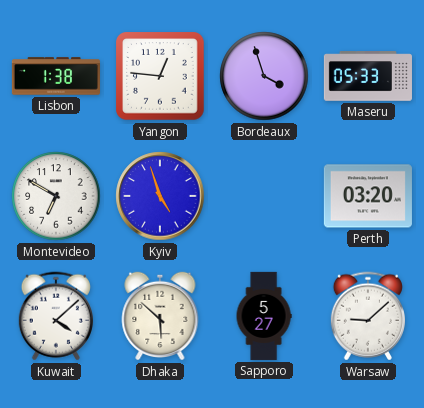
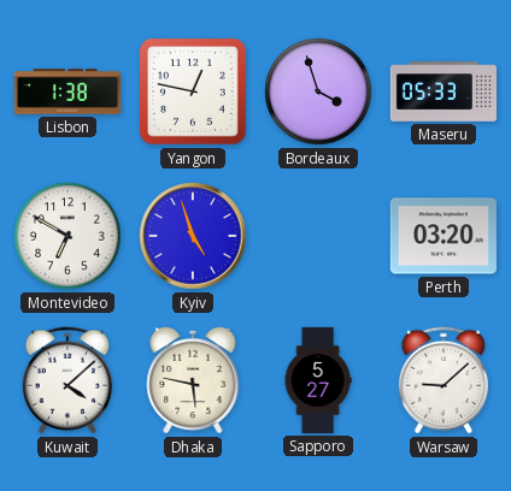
Yangon: 12:46 -> 12:47
Dhaka: 5:52 -> 5:47
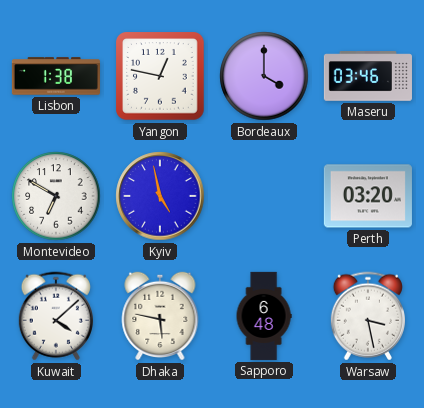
Bordeaux: 3:57 -> 4:00
Maseru: 05:33 -> 03:46
Kyiv: 4:57 -> 4:58
Sapporo: 5:27 -> 6:48
Warsaw: 9:08 -> 3:28
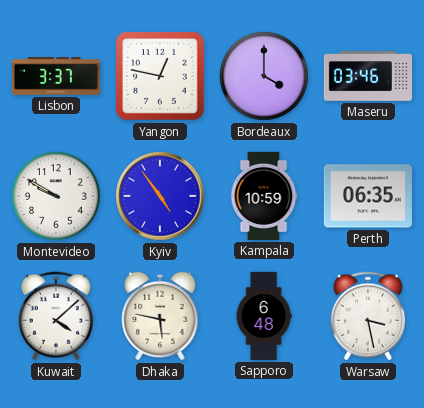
Lisbon: 1:38 -> 3:37
Montevideo: 6:50 -> 9:50
Kyiv: 4:58 -> 4:54
Kampala: none -> 10:59
Perth: 03:20 -> 06:35
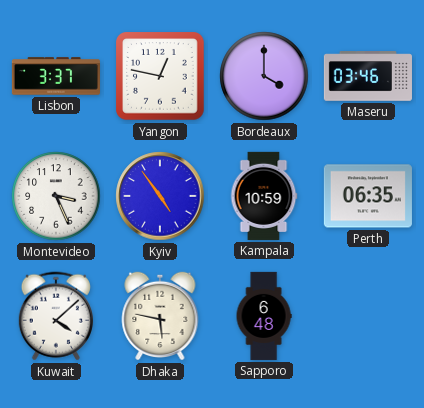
Montevideo: 9:50 -> 3:26
Warsaw: 3:28 -> none
